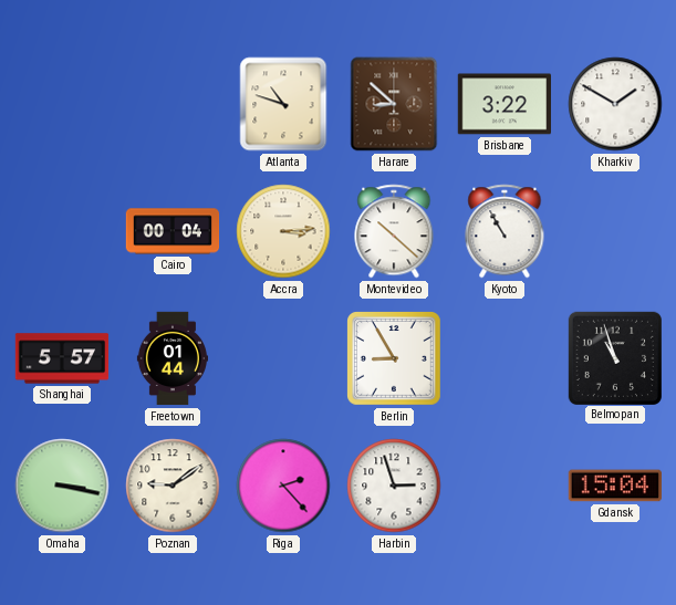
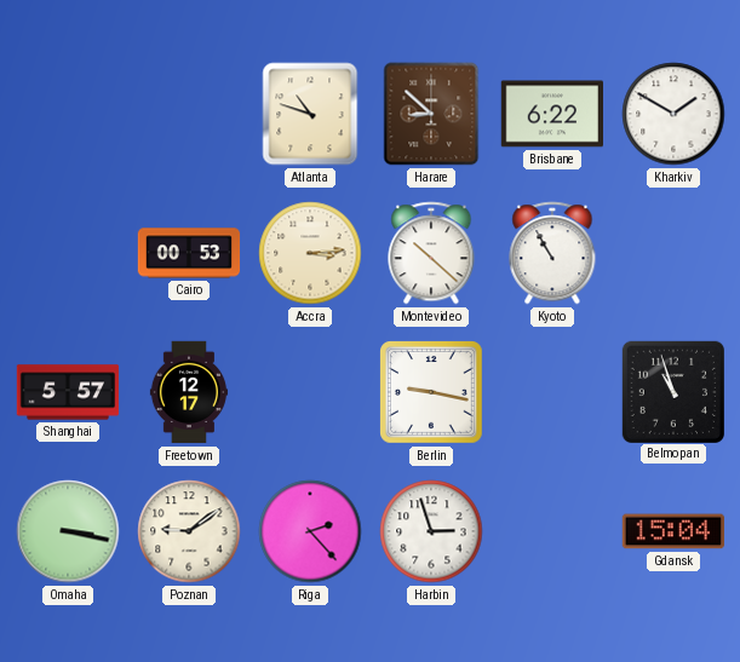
Brisbane: 3:22 -> 6:22
Cairo: 00:04 -> 00:53
Freetown: 01:44 -> 12:17
Berlin: 8:55 -> 9:17
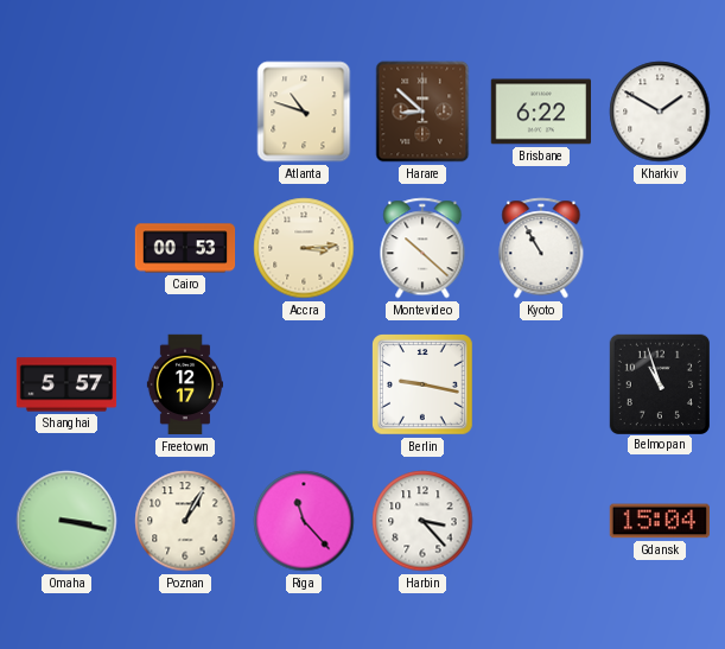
Poznan: 9:09 -> 1:05
Riga: 2:23 -> 11:23
Harbin: 2:57 -> 3:23
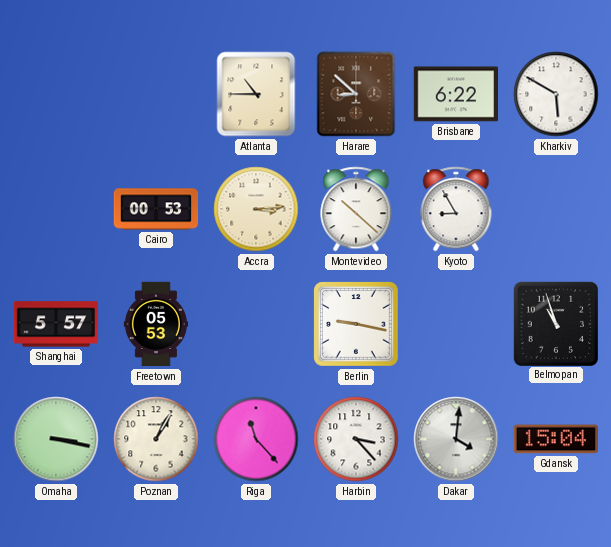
Atlanta: 10:48 -> 10:45
Kharkiv: 1:50 -> 5:50
Kyoto: 10:55 -> 8:55
Freetown: 12:17 -> 05:53
Dakar: none -> 4:01
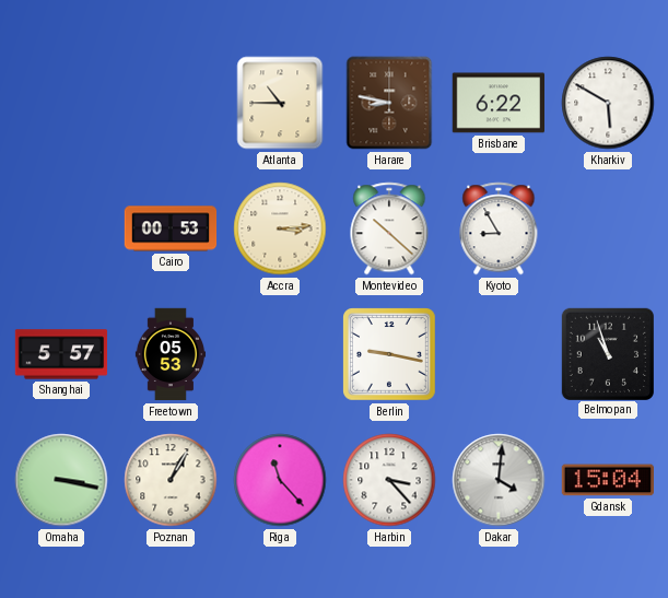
Harare: 8:52 -> 8:47
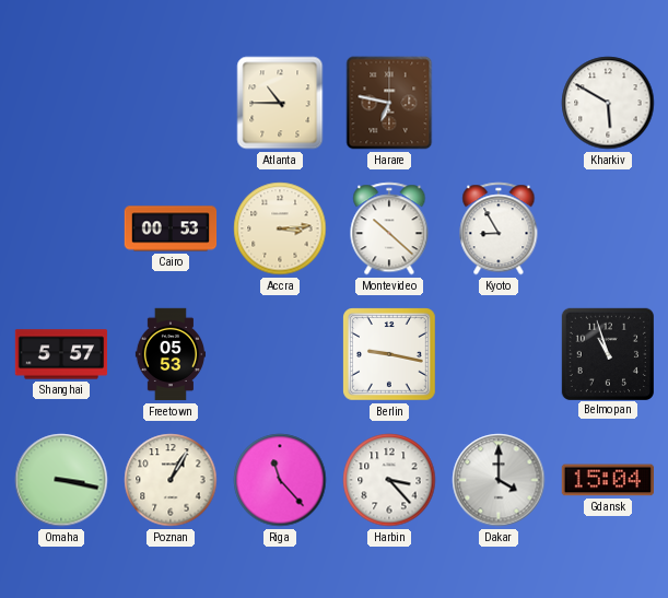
Harare: 8:47 -> 6:47
Brisbane: 6:22 -> none
Dakar: 4:01 -> 4:00
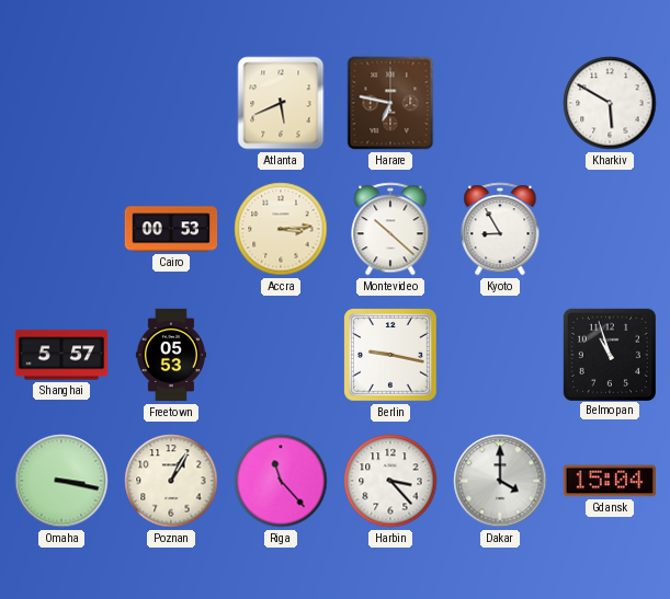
Atlanta: 10:45 -> 5:41
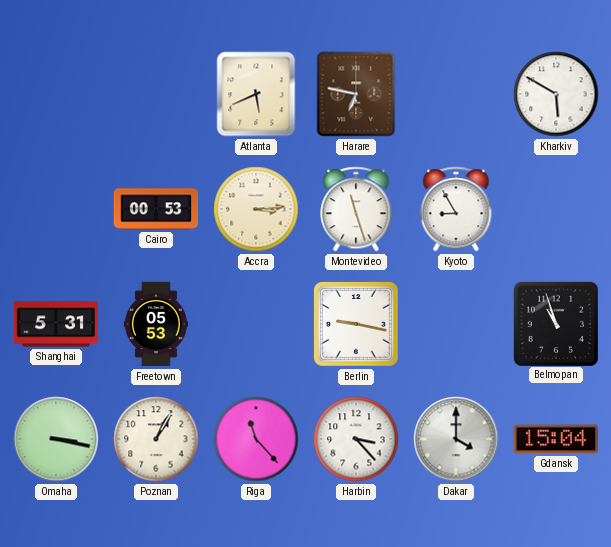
Montevideo: 10:22 -> 11:27
Shanghai: 5:57 -> 5:31
